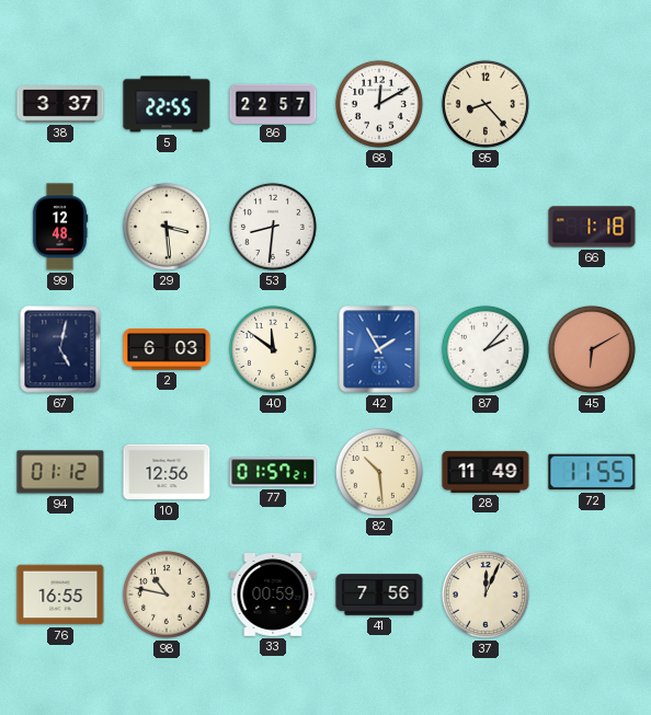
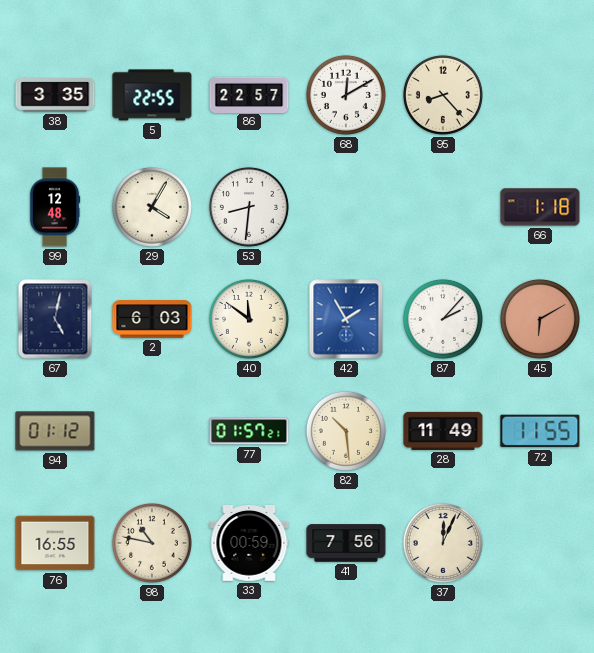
38: 3:37 -> 3:35
29: 3:29 -> 4:05
10: 12:56 -> none
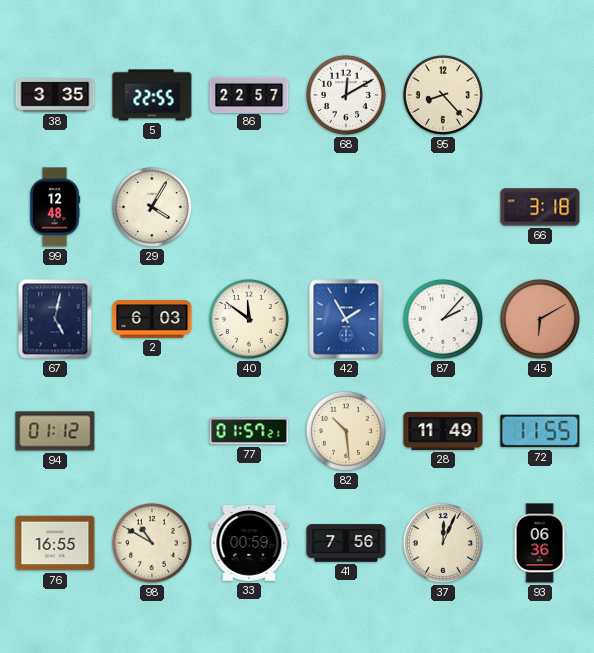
53: 8:31 -> none
66: 1:18 -> 3:18
98: 10:47 -> 10:50
93: none -> 06:36
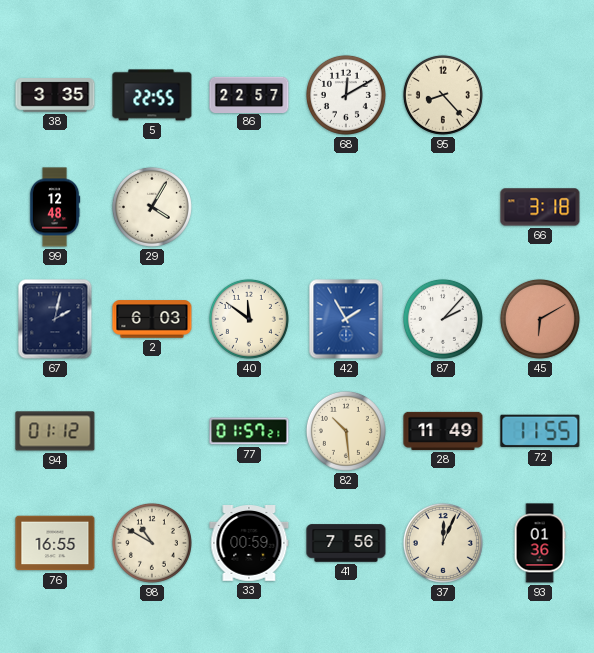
67: 5:02 -> 2:02
93: 06:36 -> 01:36
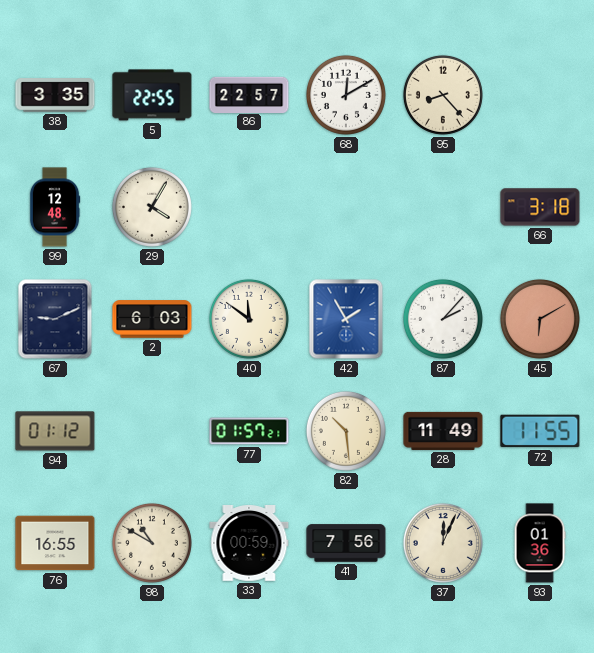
67: 2:02 -> 9:11
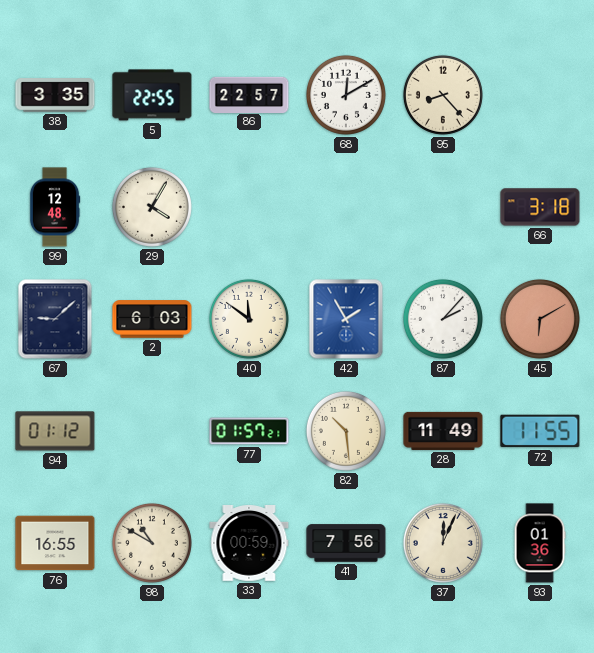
67: 9:11 -> 9:08
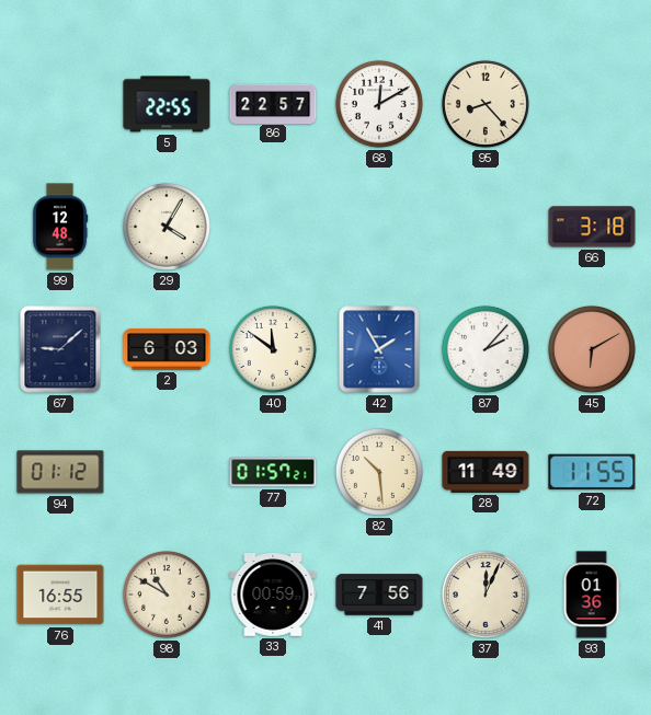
38: 3:35 -> none
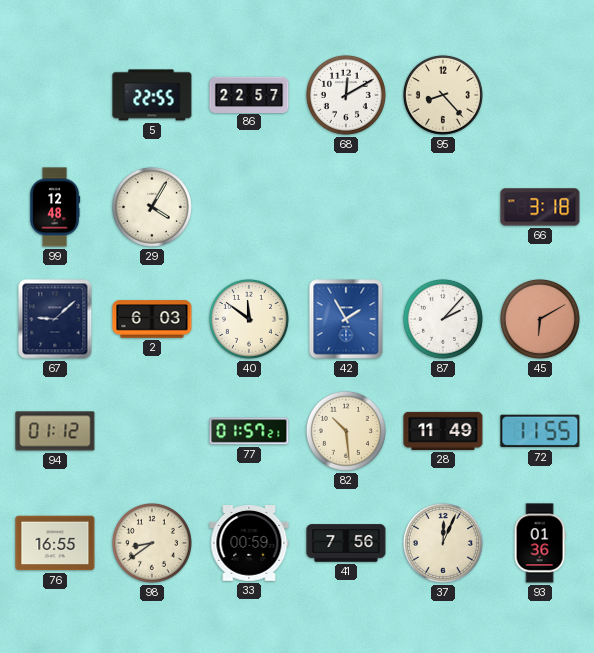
98: 10:50 -> 8:39
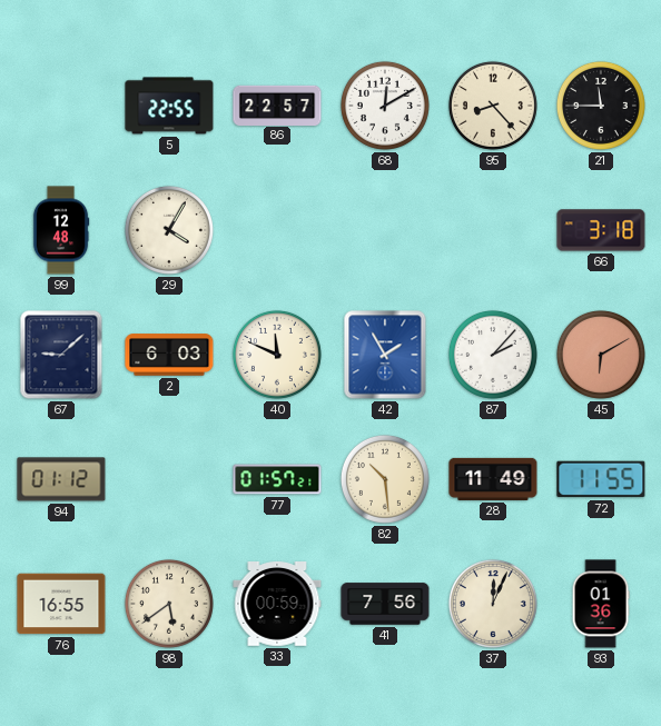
21: none -> 11:45
40: 11:51 -> 11:49
98: 8:39 -> 5:39
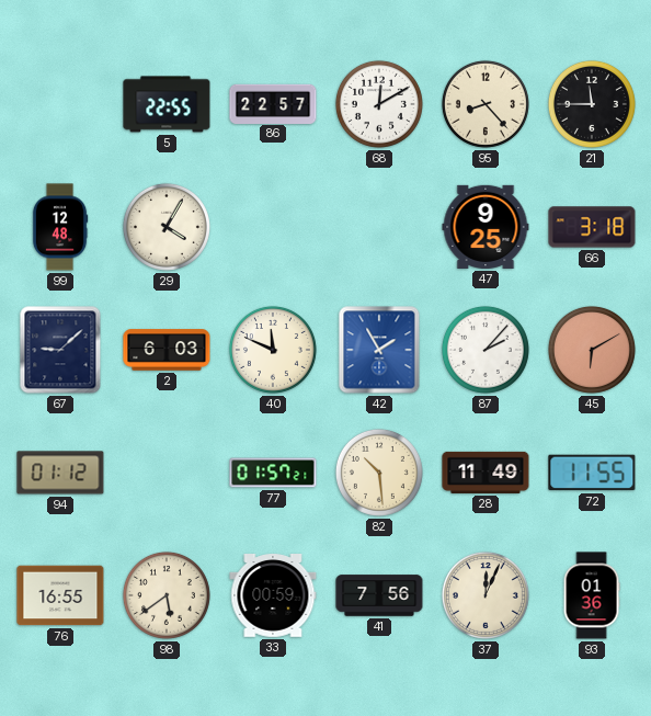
47: none -> 9:25
